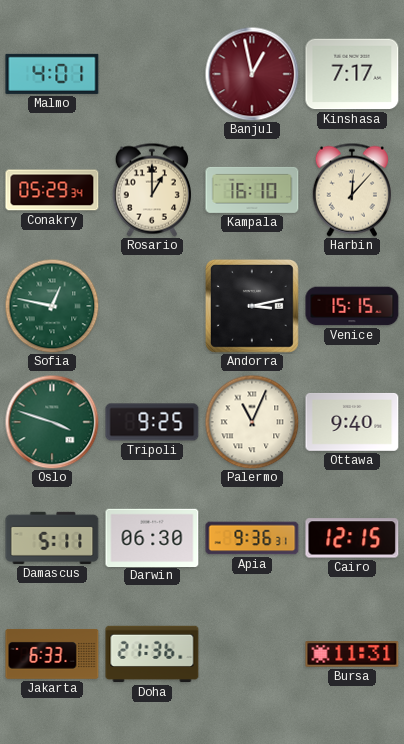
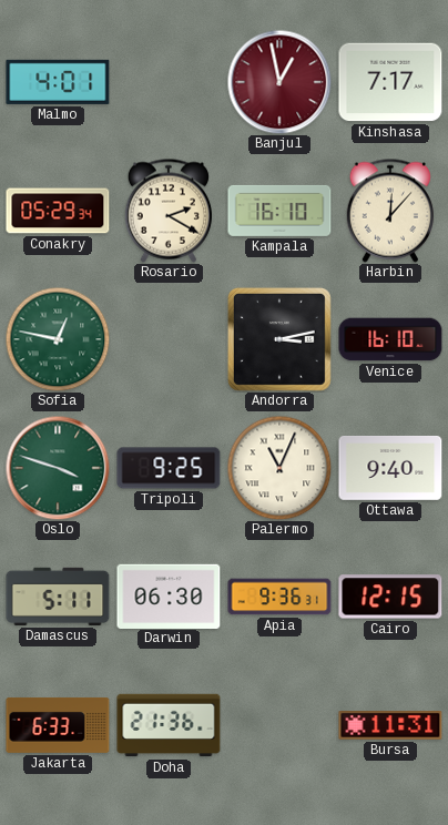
Rosario: 1:00 -> 2:20
Venice: 15:15 -> 16:10
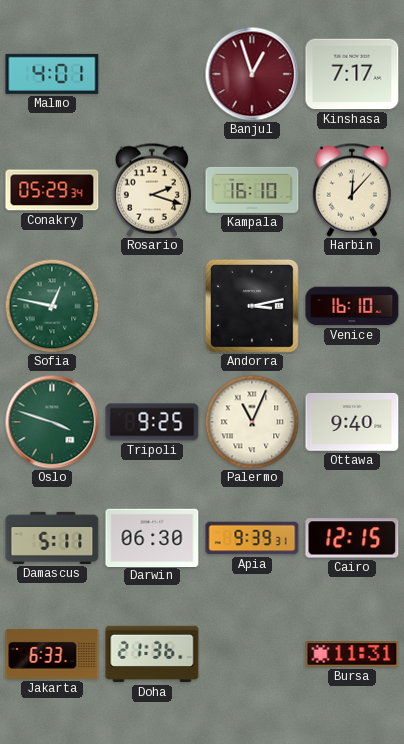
Banjul: 12:58 -> 12:57
Rosario: 2:20 -> 2:18
Apia: 9:36 -> 9:39
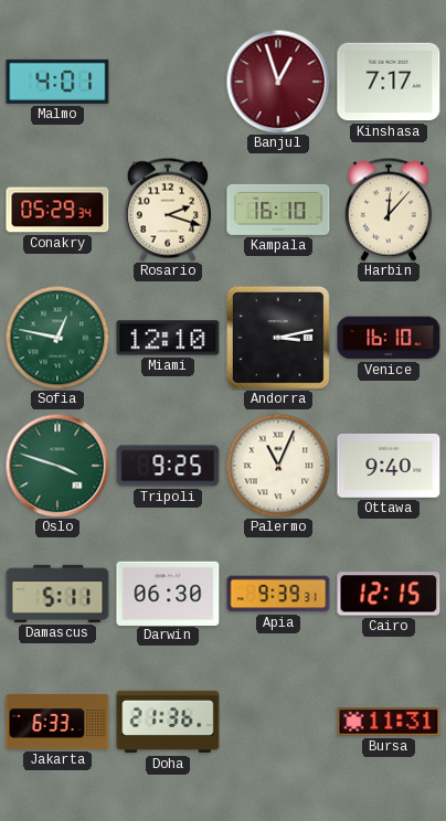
Miami: none -> 12:10
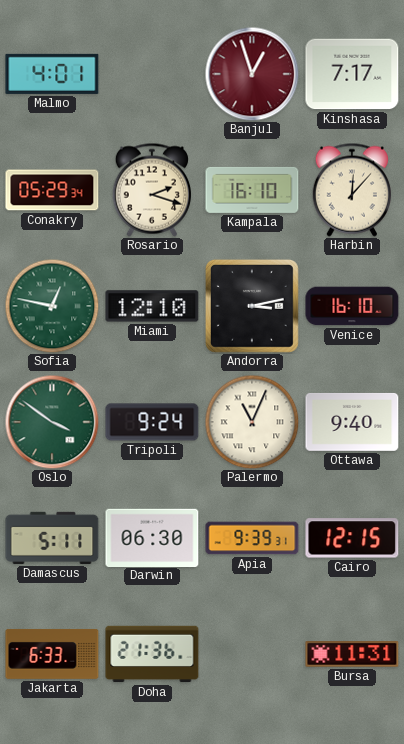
Oslo: 3:48 -> 3:51
Tripoli: 9:25 -> 9:24
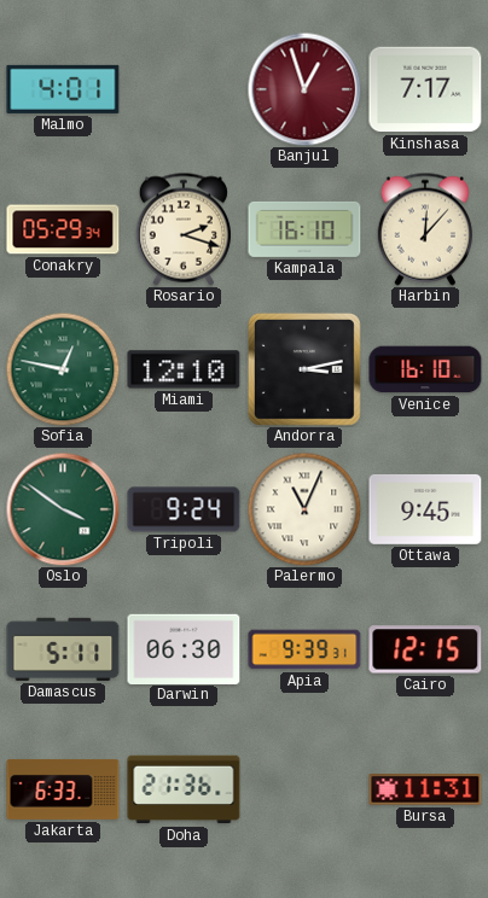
Ottawa: 9:40 -> 9:45
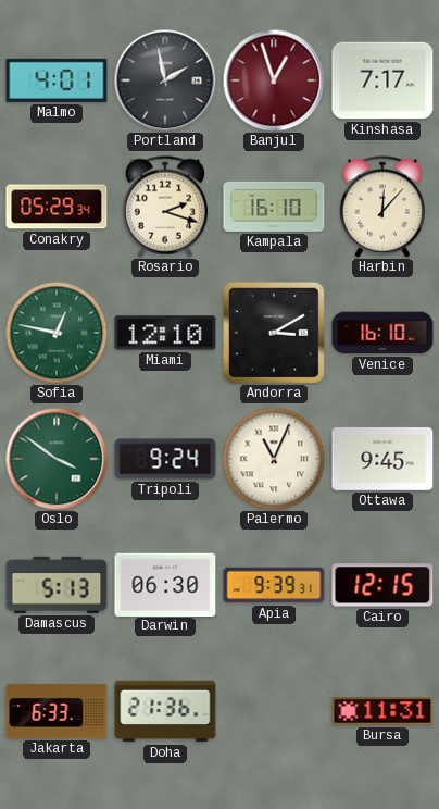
Portland: none -> 1:58
Andorra: 3:13 -> 3:10
Damascus: 5:11 -> 5:13
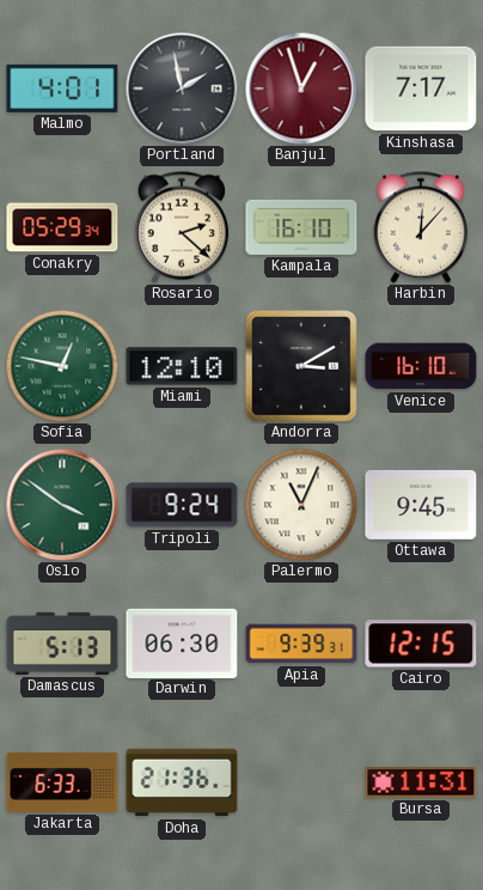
Rosario: 2:18 -> 2:22
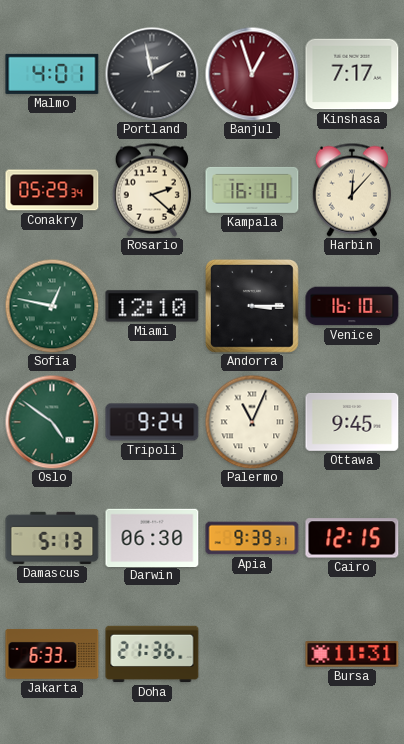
Andorra: 3:10 -> 3:15
Oslo: 3:51 -> 4:51
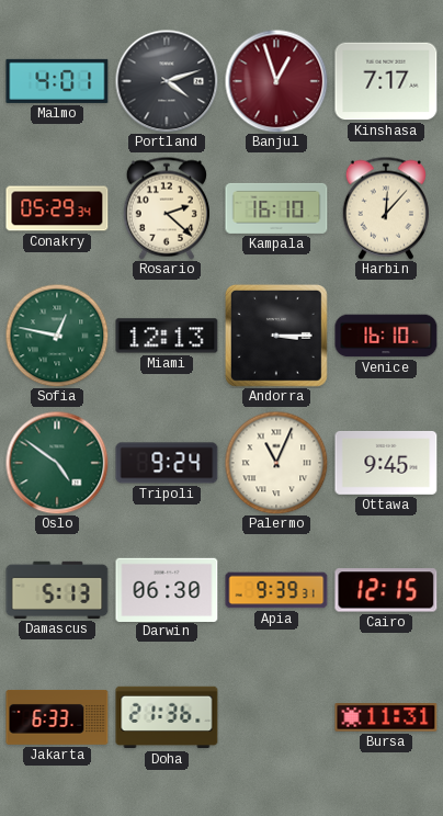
Portland: 1:58 -> 4:12
Miami: 12:10 -> 12:13
